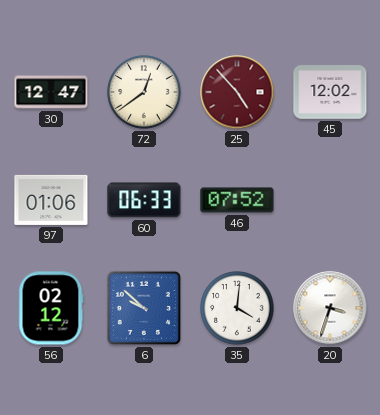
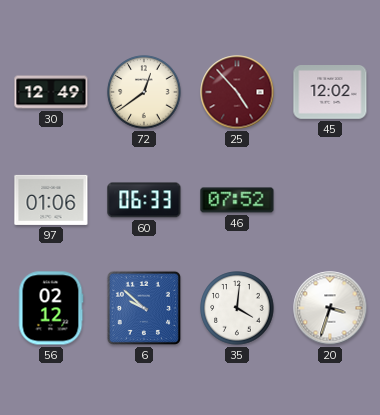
30: 12:47 -> 12:49
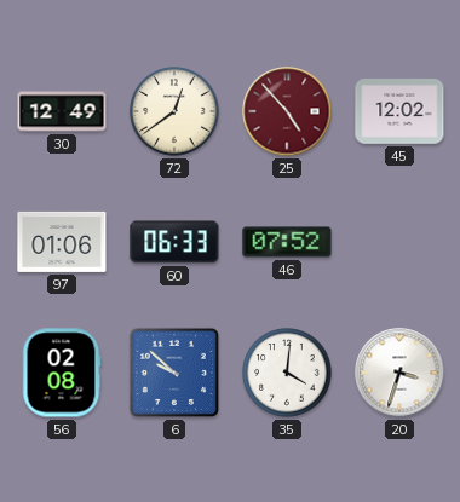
56: 02:12 -> 02:08
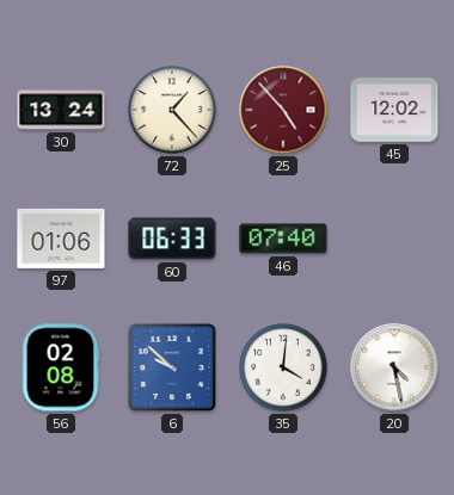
30: 12:49 -> 13:24
72: 12:39 -> 1:23
46: 07:52 -> 07:40
20: 3:33 -> 4:28
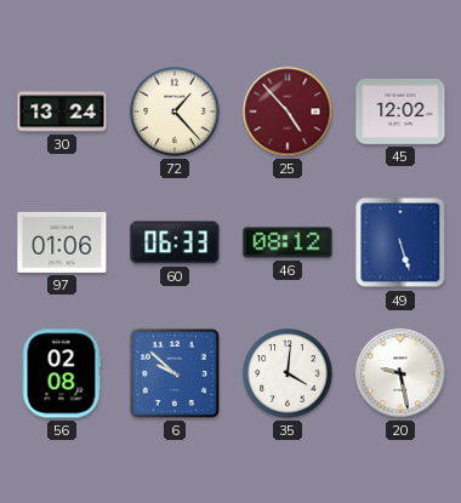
46: 07:40 -> 08:12
49: none -> 5:27
20: 4:28 -> 9:28
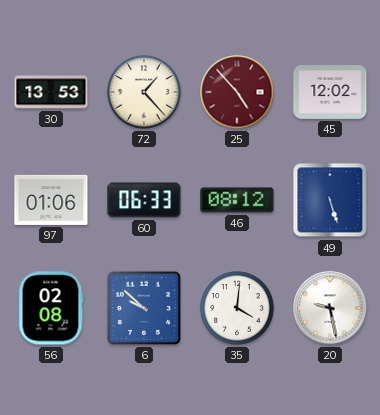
30: 13:24 -> 13:53
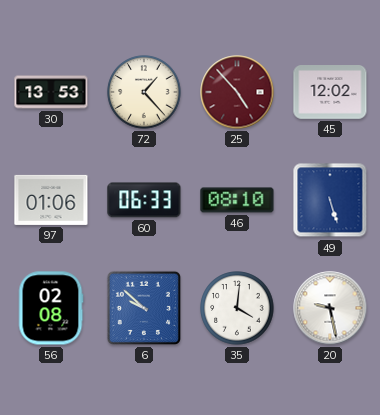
46: 08:12 -> 08:10
